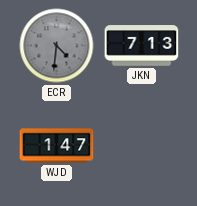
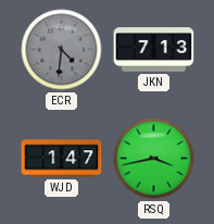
RSQ: none -> 3:43
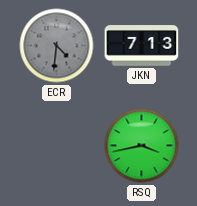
WJD: 1:47 -> none
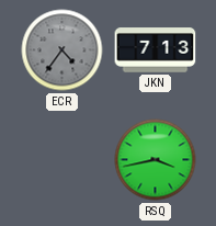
ECR: 4:31 -> 4:36
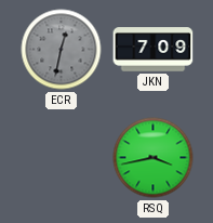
ECR: 4:36 -> 12:32
JKN: 7:13 -> 7:09
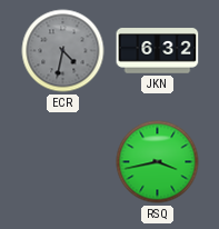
ECR: 12:32 -> 4:32
JKN: 7:09 -> 6:32
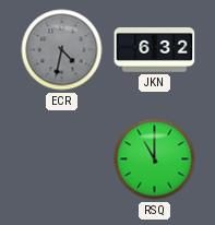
RSQ: 3:43 -> 11:00
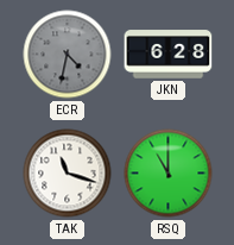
JKN: 6:32 -> 6:28
TAK: none -> 11:18
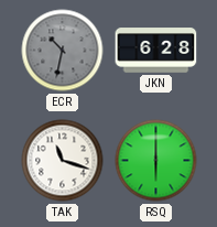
ECR: 4:32 -> 10:32
RSQ: 11:00 -> 6:00
